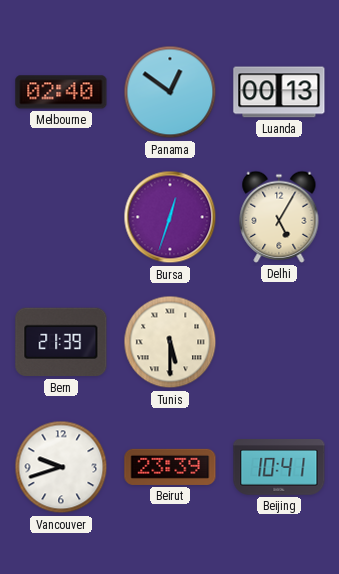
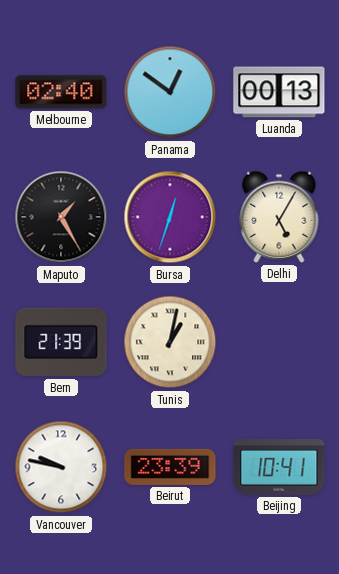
Maputo: none -> 1:25
Tunis: 5:30 -> 1:02
Vancouver: 9:42 -> 9:47
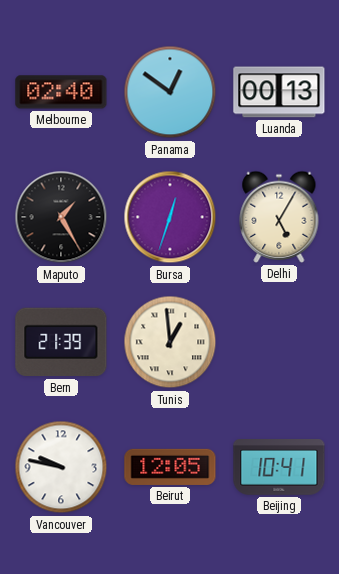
Tunis: 1:02 -> 12:59
Beirut: 23:39 -> 12:05
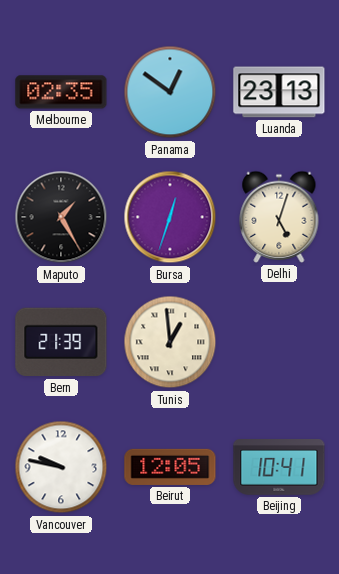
Melbourne: 02:40 -> 02:35
Luanda: 00:13 -> 23:13
Delhi: 5:05 -> 5:03
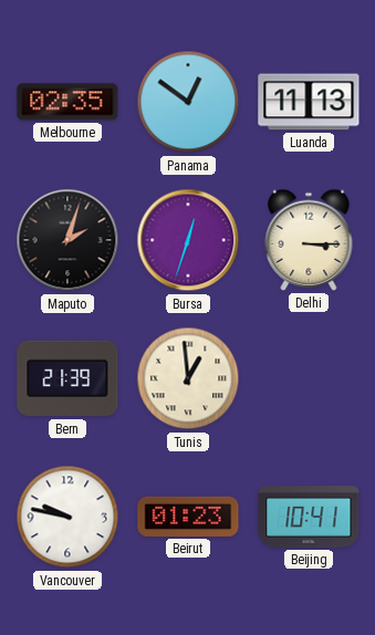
Luanda: 23:13 -> 11:13
Maputo: 1:25 -> 2:03
Delhi: 5:03 -> 3:15
Beirut: 12:05 -> 01:23
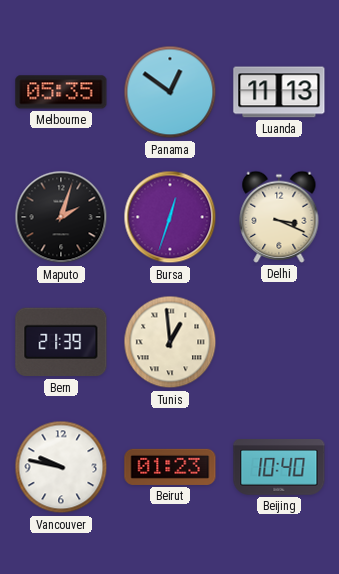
Melbourne: 02:35 -> 05:35
Delhi: 3:15 -> 3:19
Beijing: 10:41 -> 10:40
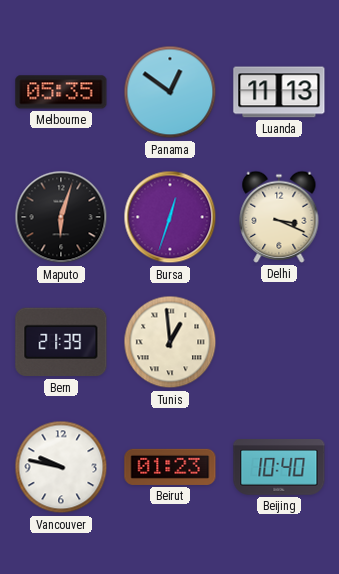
Maputo: 2:03 -> 6:03
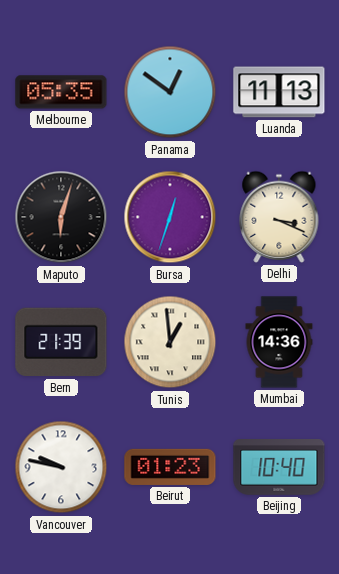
Mumbai: none -> 14:36
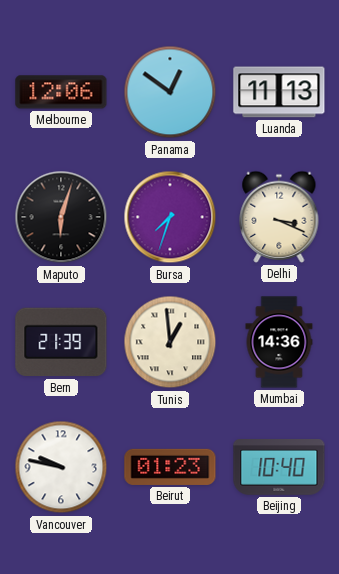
Melbourne: 05:35 -> 12:06
Bursa: 12:33 -> 7:33
